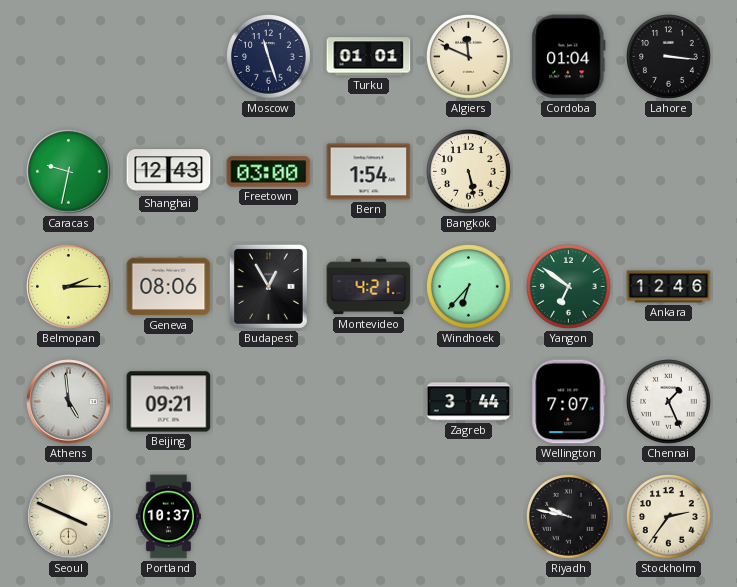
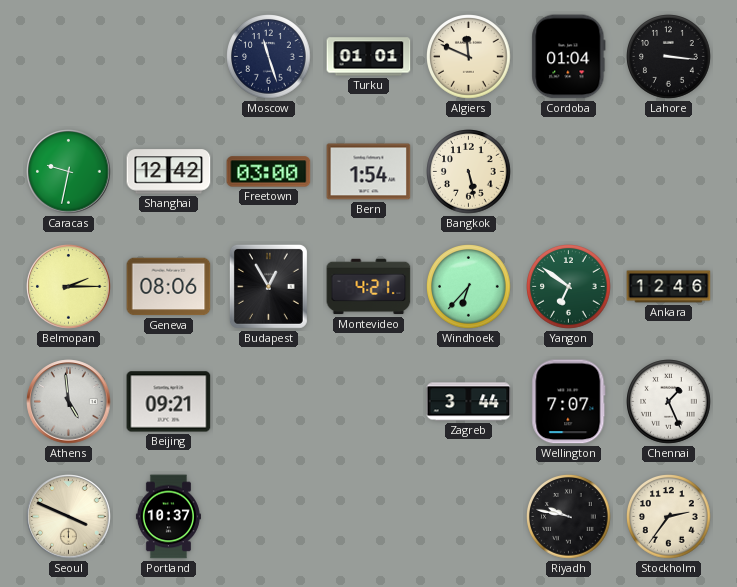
Shanghai: 12:43 -> 12:42
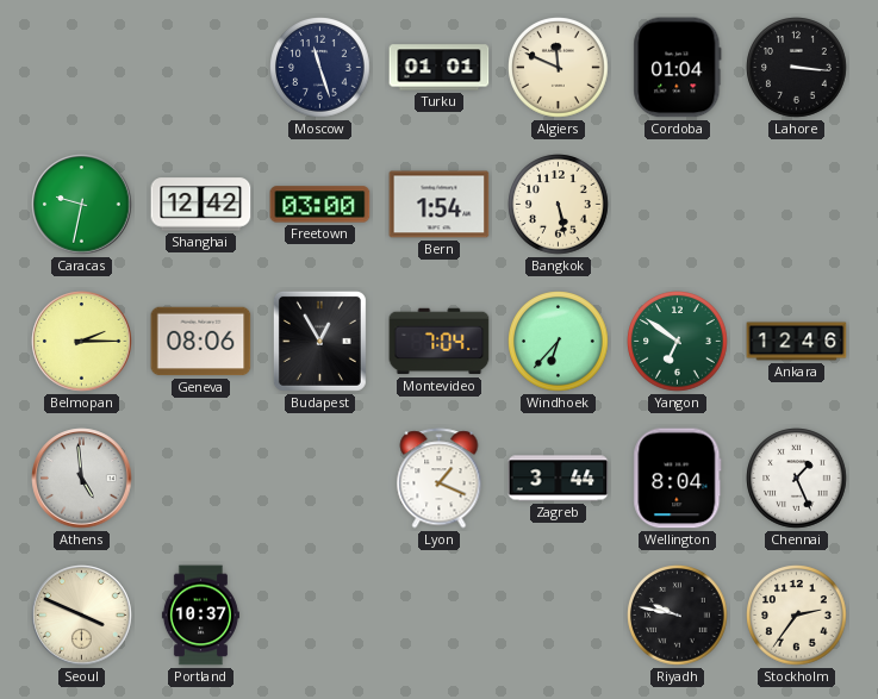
Montevideo: 4:21 -> 7:04
Beijing: 09:21 -> none
Lyon: none -> 1:19
Wellington: 7:07 -> 8:04
